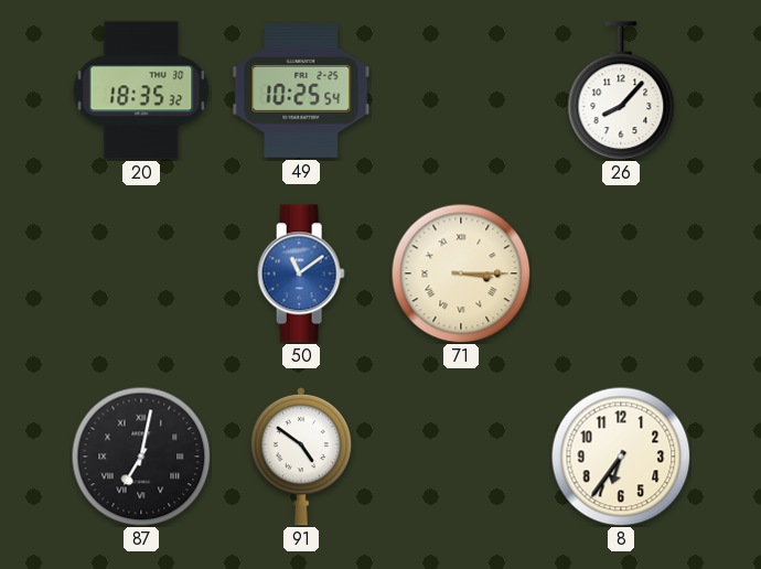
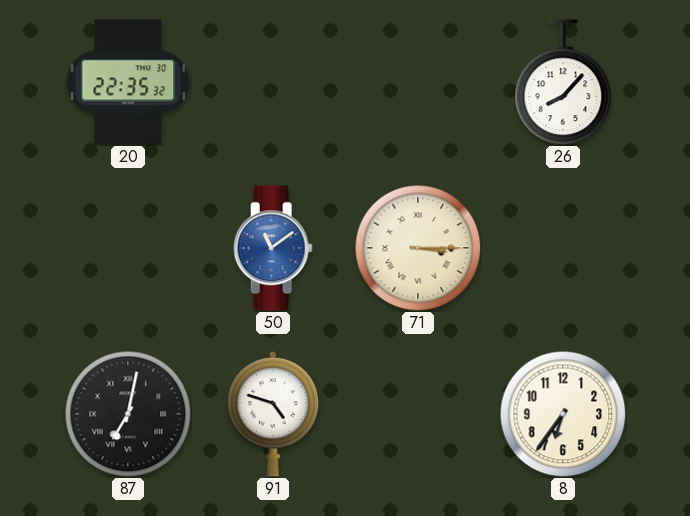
20: 18:35 -> 22:35
49: 10:25 -> none
91: 4:51 -> 4:48
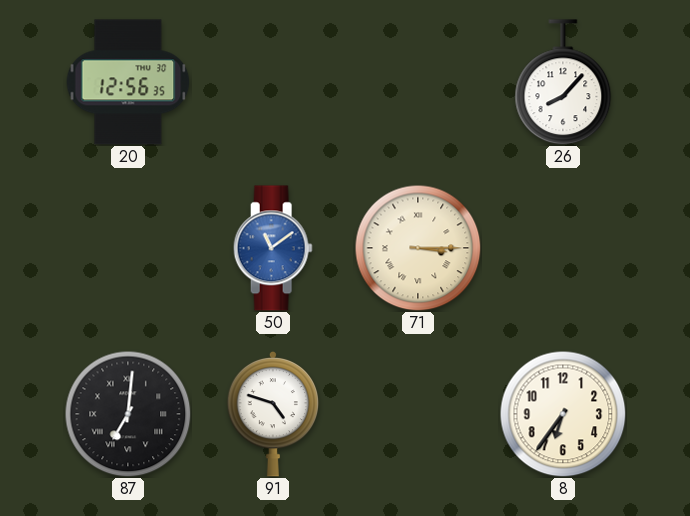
20: 22:35 -> 12:56
87: 7:02 -> 7:01
